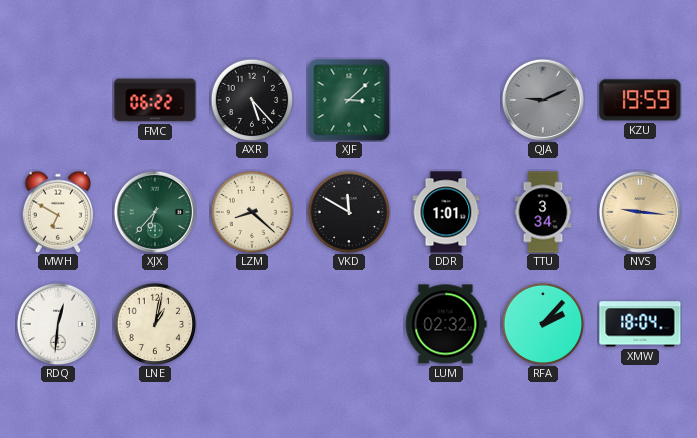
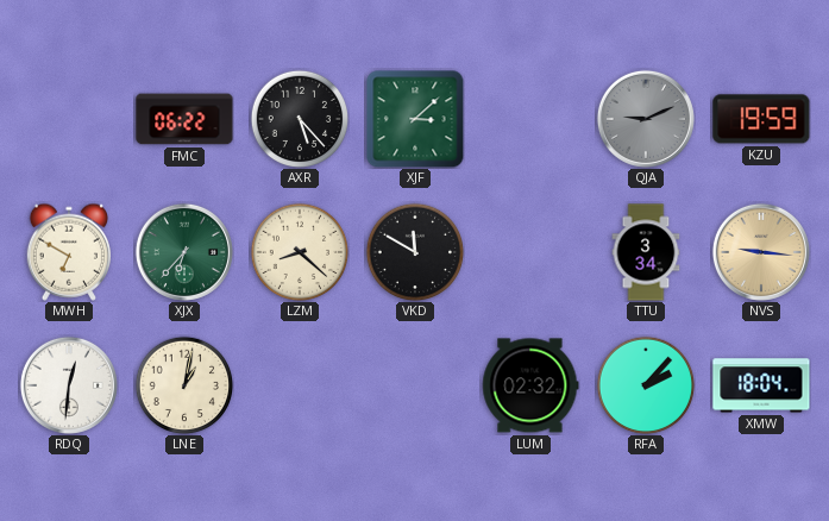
DDR: 1:01 -> none
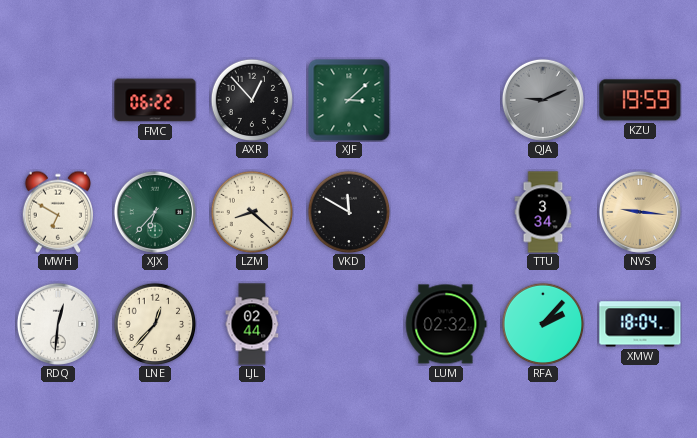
AXR: 5:23 -> 12:53
LNE: 1:02 -> 12:37
LJL: none -> 02:44
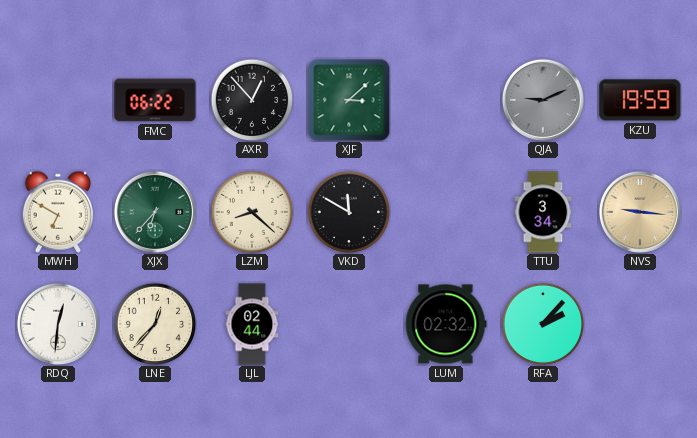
XMW: 18:04 -> none
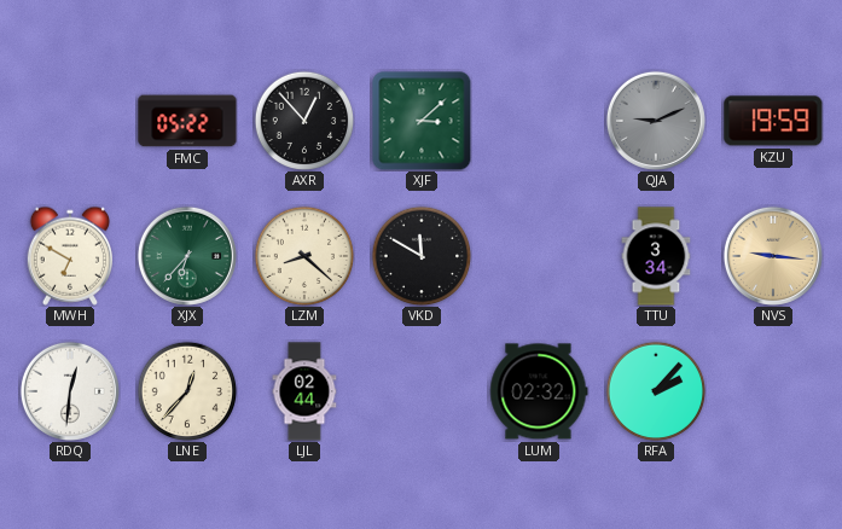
FMC: 06:22 -> 05:22
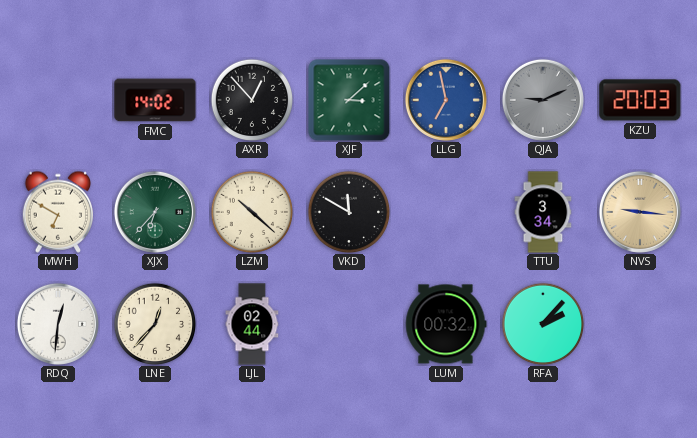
FMC: 05:22 -> 14:02
LLG: none -> 6:58
KZU: 19:59 -> 20:03
LZM: 8:22 -> 10:22
LUM: 02:32 -> 00:32
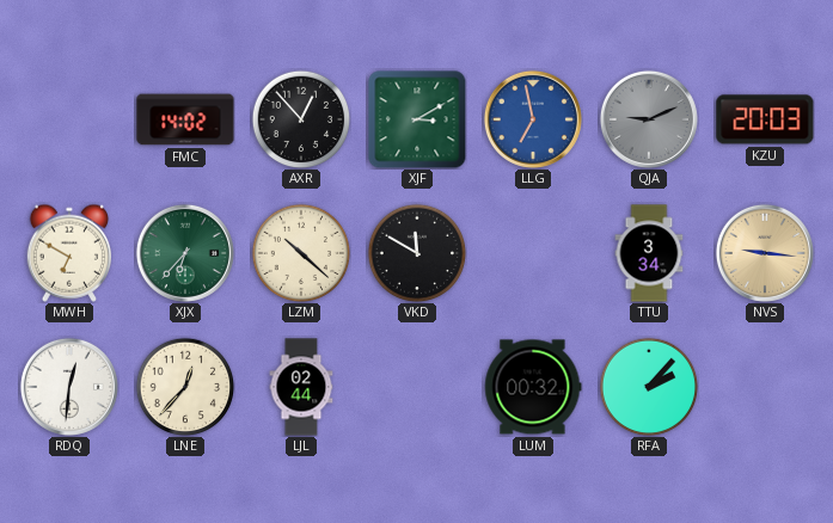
XJF: 3:08 -> 3:10
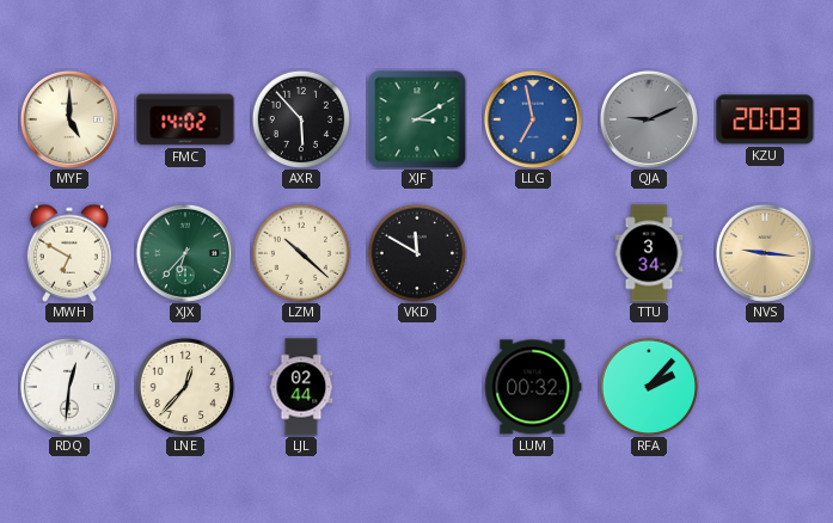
MYF: none -> 5:00
AXR: 12:53 -> 5:53
